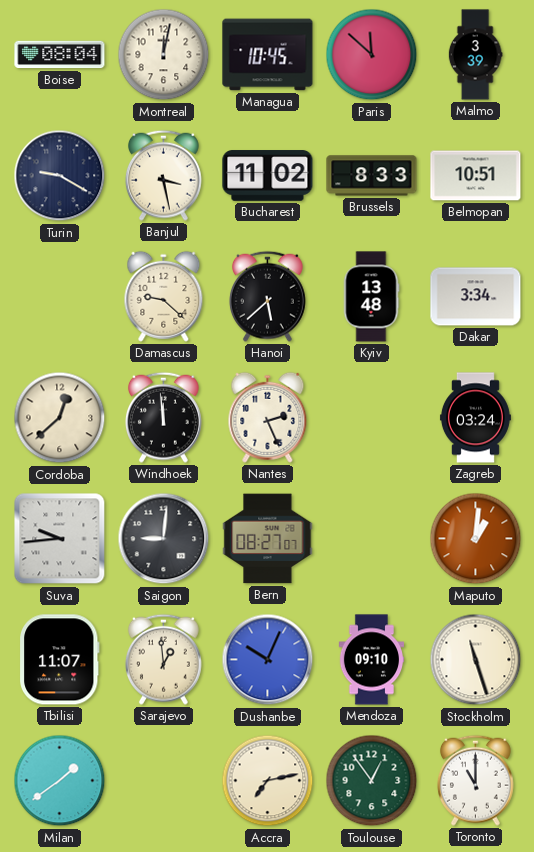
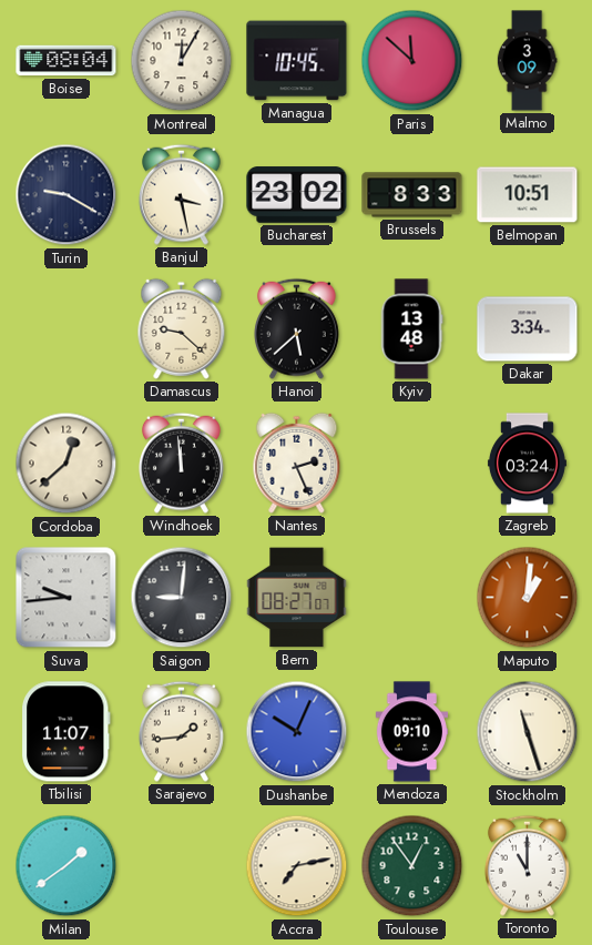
Montreal: 12:02 -> 12:05
Malmo: 3:39 -> 3:09
Bucharest: 11:02 -> 23:02
Sarajevo: 12:59 -> 1:44
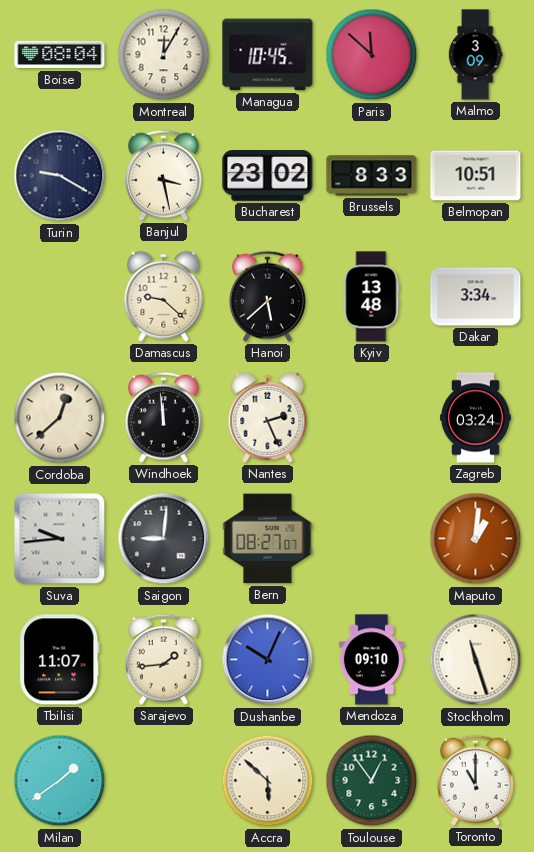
Accra: 7:13 -> 5:52
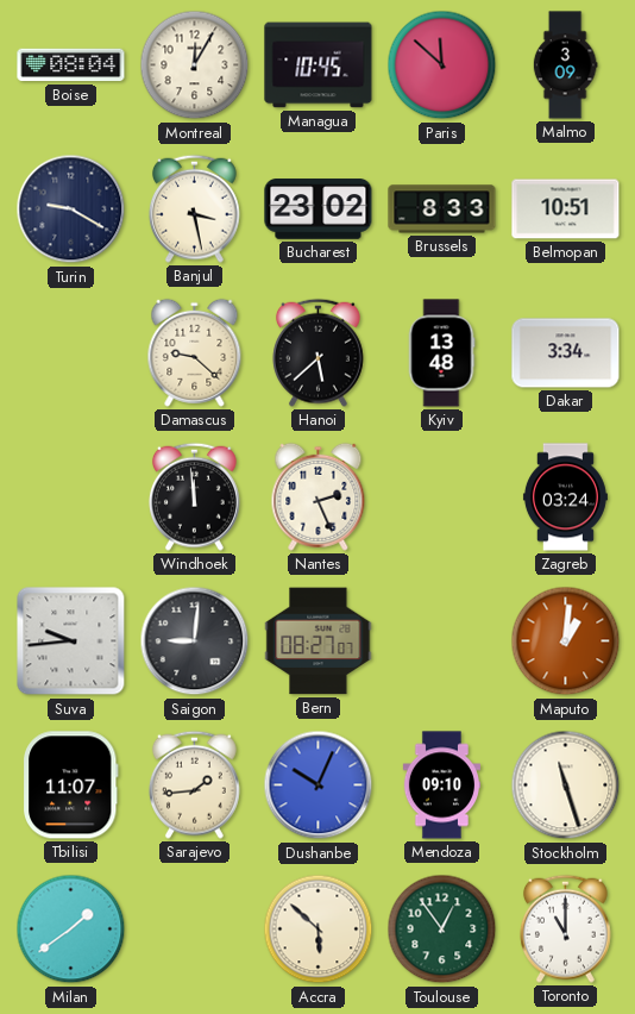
Cordoba: 12:38 -> none
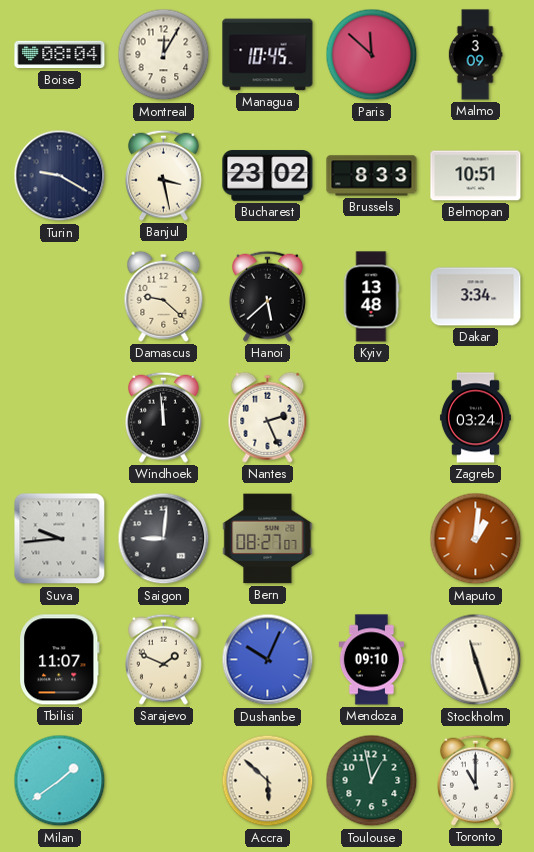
Sarajevo: 1:44 -> 1:49
Toulouse: 12:54 -> 12:58
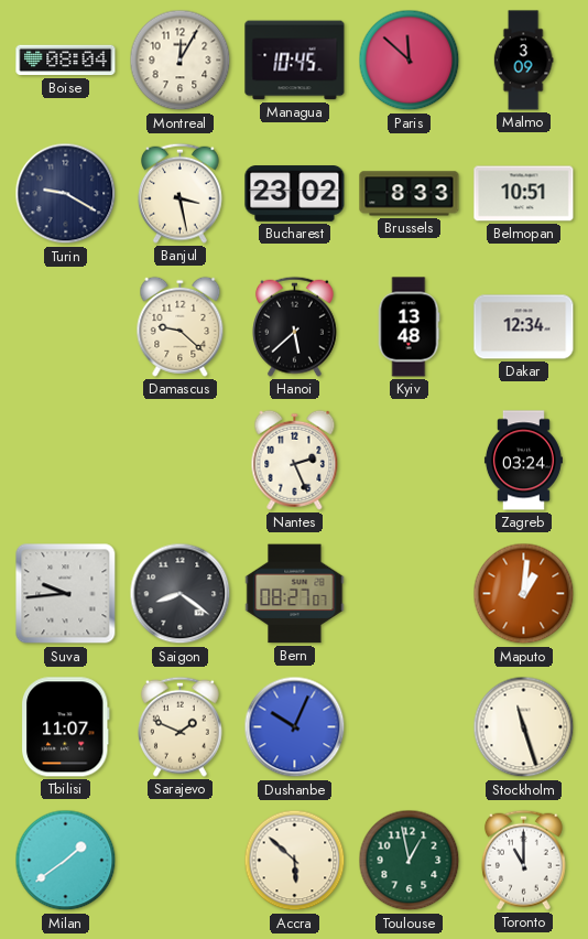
Dakar: 3:34 -> 12:34
Windhoek: 11:59 -> none
Saigon: 9:01 -> 8:21
Mendoza: 09:10 -> none
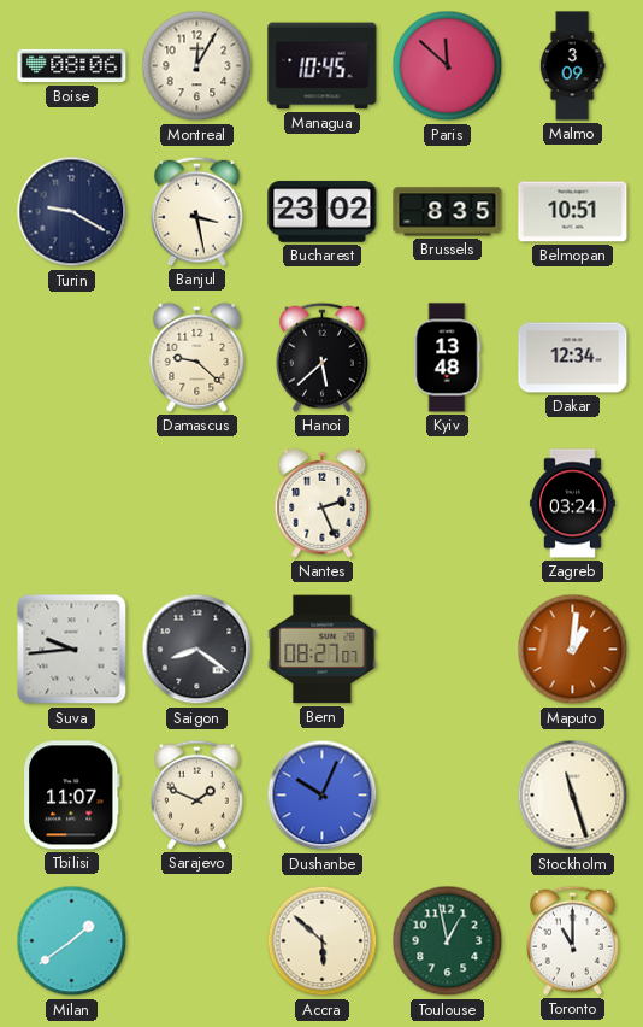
Boise: 08:04 -> 08:06
Brussels: 8:33 -> 8:35
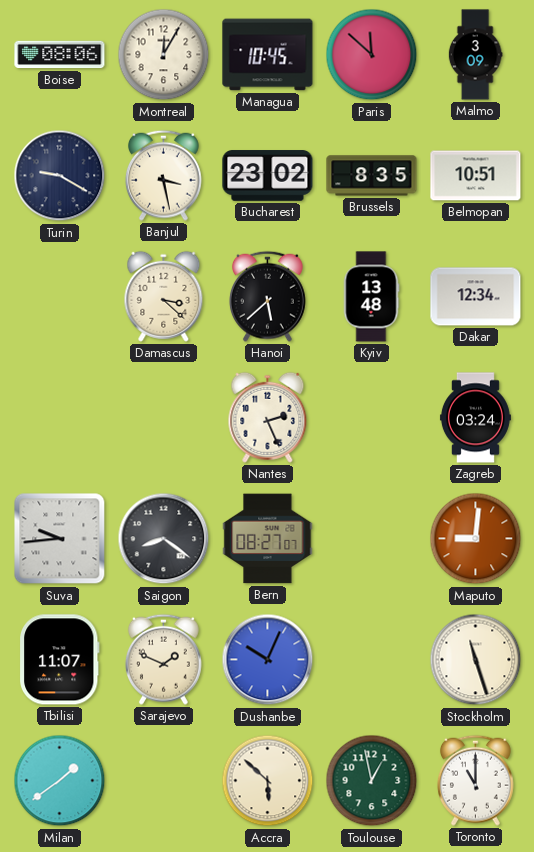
Damascus: 9:22 -> 3:22
Maputo: 1:01 -> 9:01
